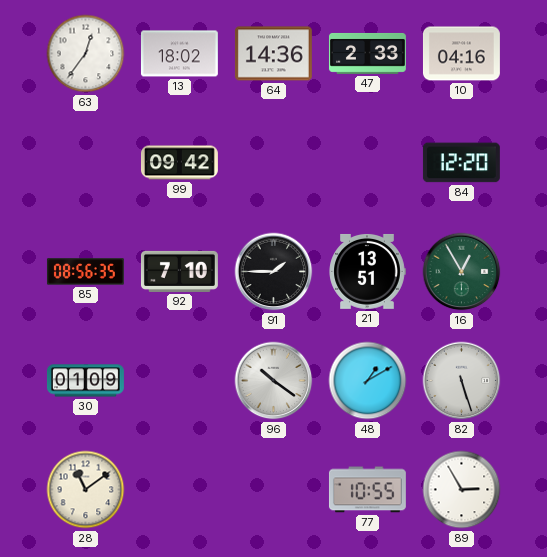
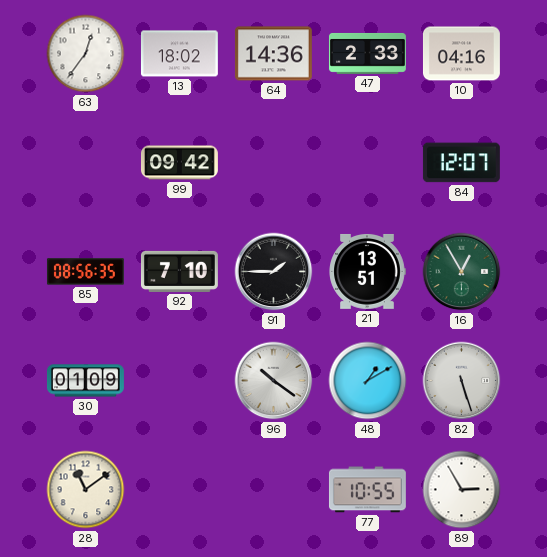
84: 12:20 -> 12:07
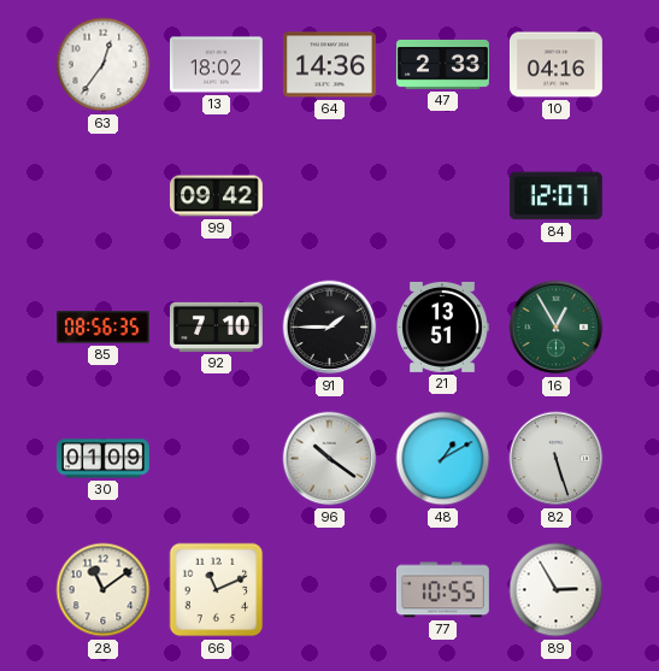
66: none -> 11:11
